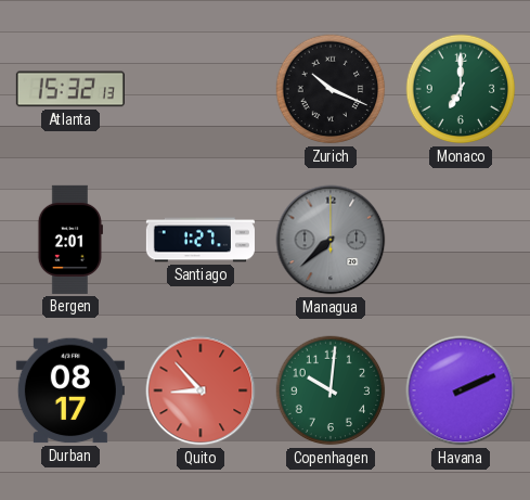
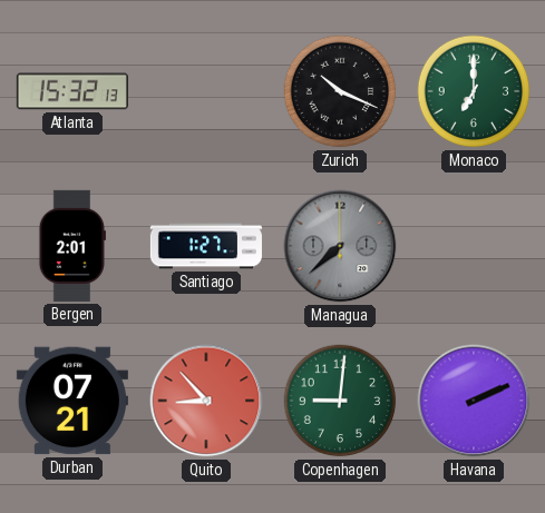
Durban: 08:17 -> 07:21
Copenhagen: 10:01 -> 9:01
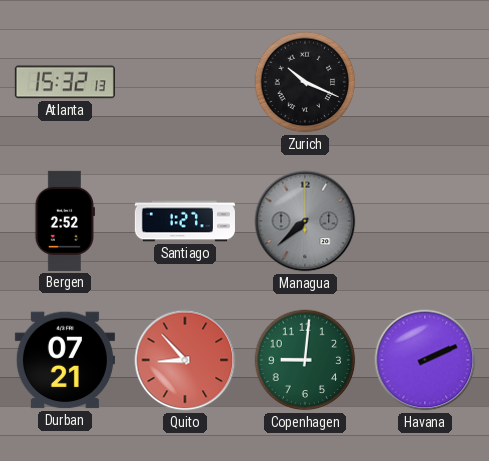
Monaco: 7:00 -> none
Bergen: 2:01 -> 2:52
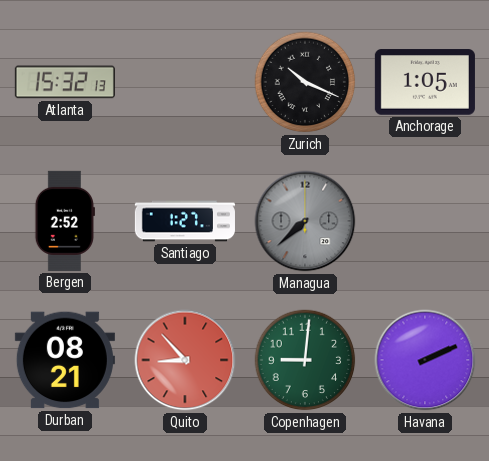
Anchorage: none -> 1:05
Durban: 07:21 -> 08:21
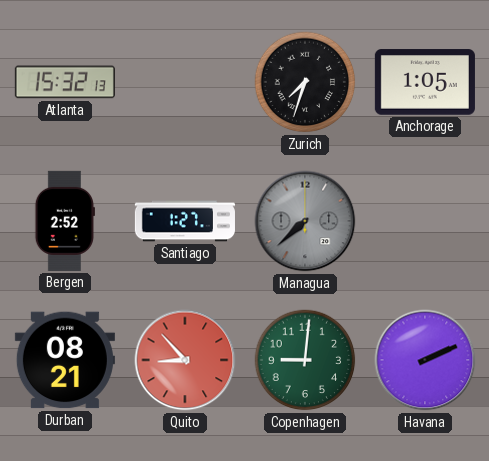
Zurich: 10:19 -> 7:33
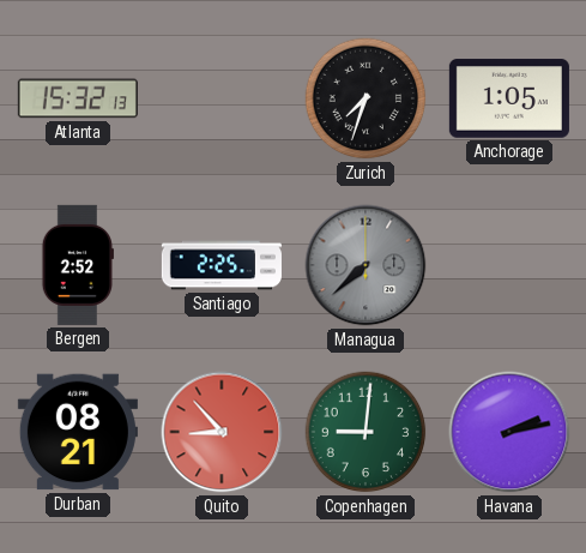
Santiago: 1:27 -> 2:25
Havana: 2:11 -> 2:13
